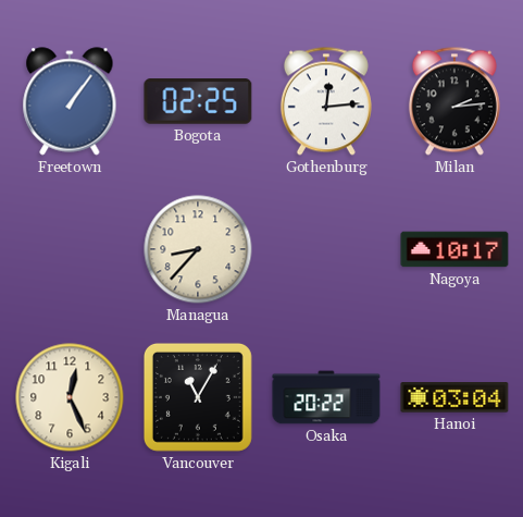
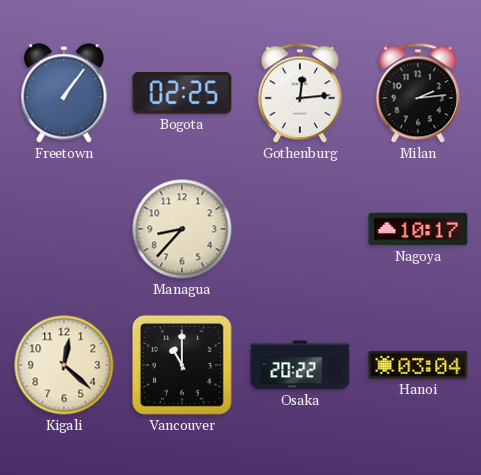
Kigali: 12:26 -> 12:22
Vancouver: 11:05 -> 11:00
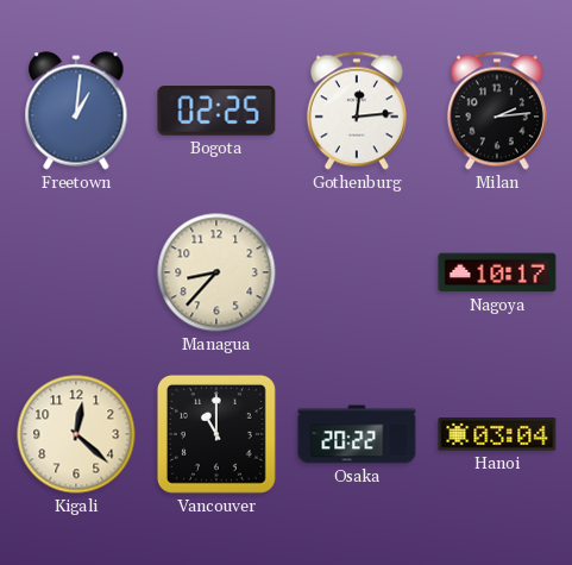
Freetown: 1:06 -> 1:01
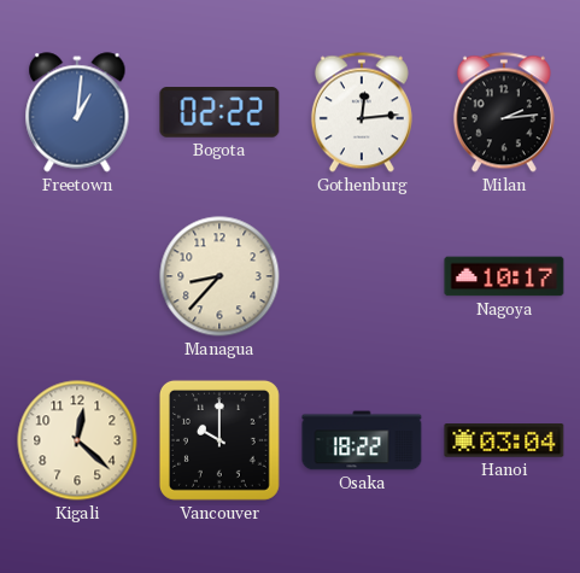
Bogota: 02:25 -> 02:22
Vancouver: 11:00 -> 10:00
Osaka: 20:22 -> 18:22
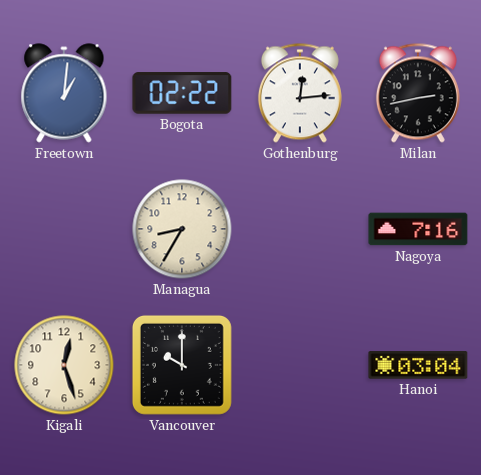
Milan: 2:14 -> 2:43
Managua: 8:37 -> 8:35
Nagoya: 10:17 -> 7:16
Kigali: 12:22 -> 12:27
Osaka: 18:22 -> none
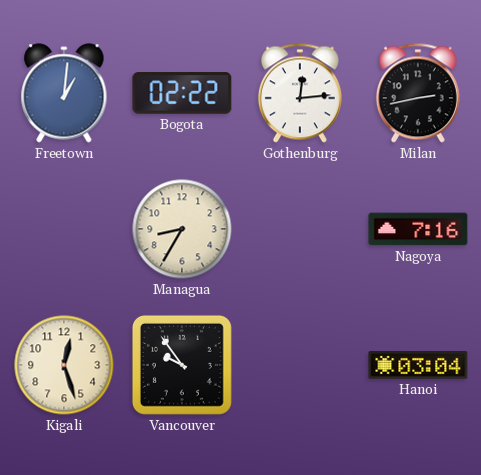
Vancouver: 10:00 -> 9:54
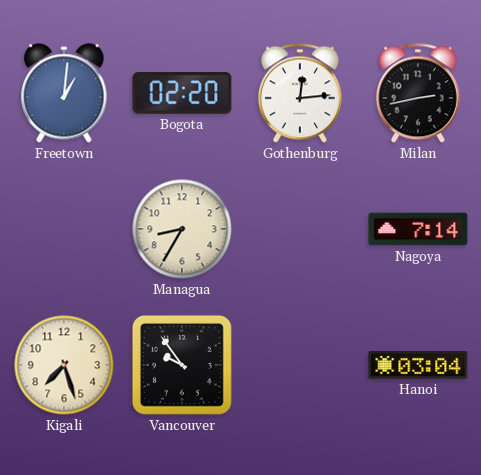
Bogota: 02:22 -> 02:20
Nagoya: 7:16 -> 7:14
Kigali: 12:27 -> 7:27
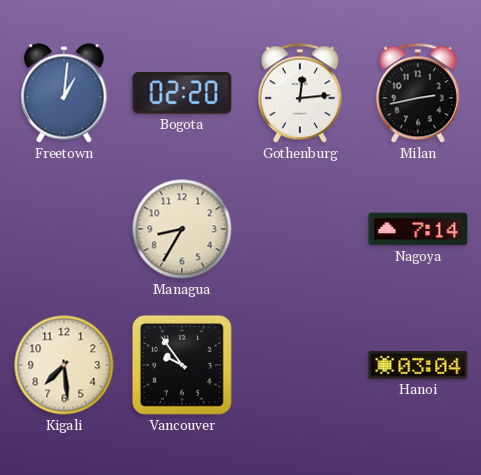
Kigali: 7:27 -> 7:29
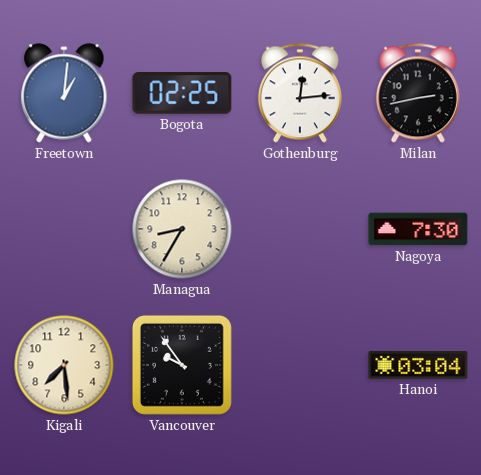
Bogota: 02:20 -> 02:25
Nagoya: 7:14 -> 7:30
